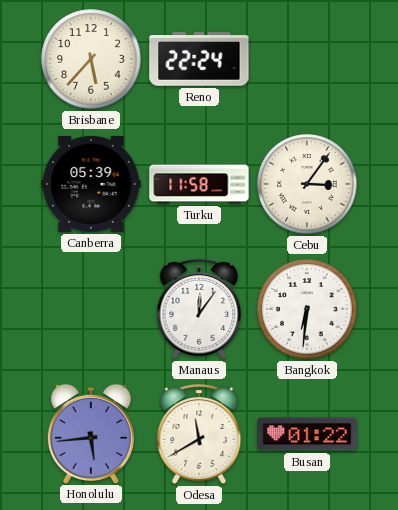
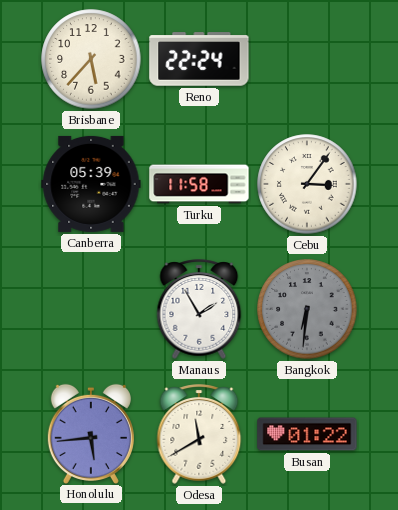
Manaus: 12:06 -> 1:55
Bangkok dial: white -> grey
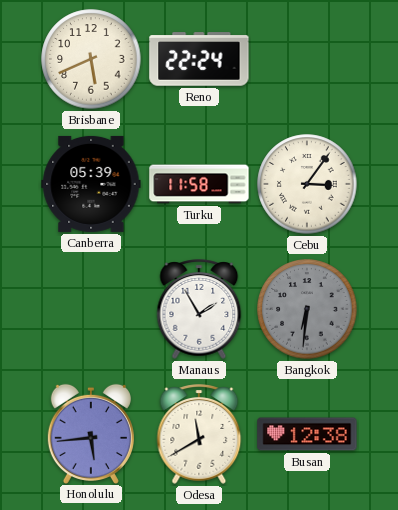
Brisbane: 5:37 -> 5:41
Busan: 01:22 -> 12:38
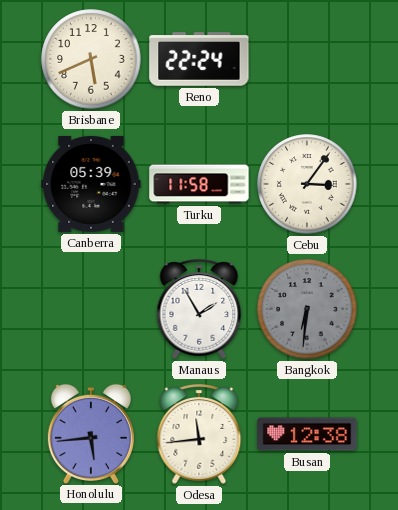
Odesa: 11:40 -> 11:44
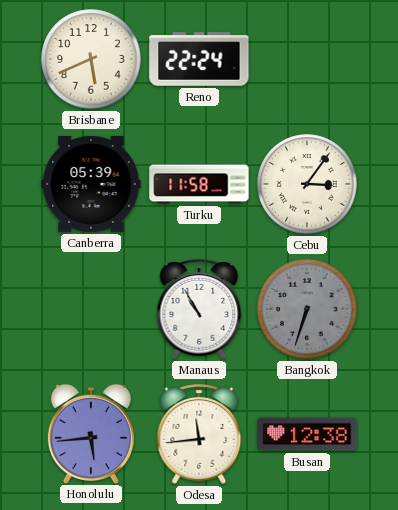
Manaus: 1:55 -> 10:55
Bangkok: 6:31 -> 6:33
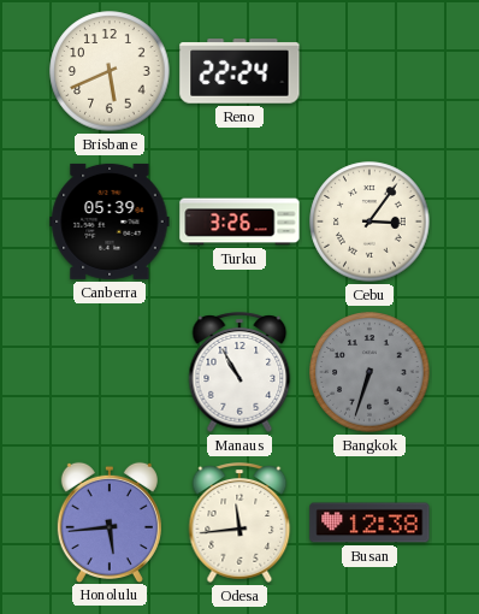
Turku: 11:58 -> 3:26
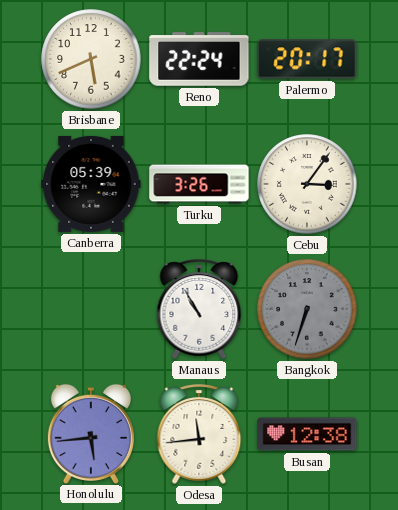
Palermo: none -> 20:17
